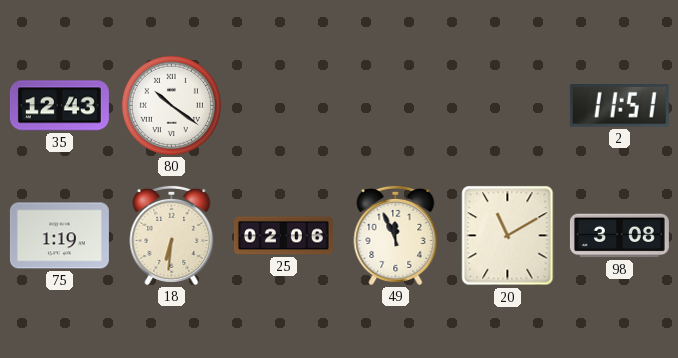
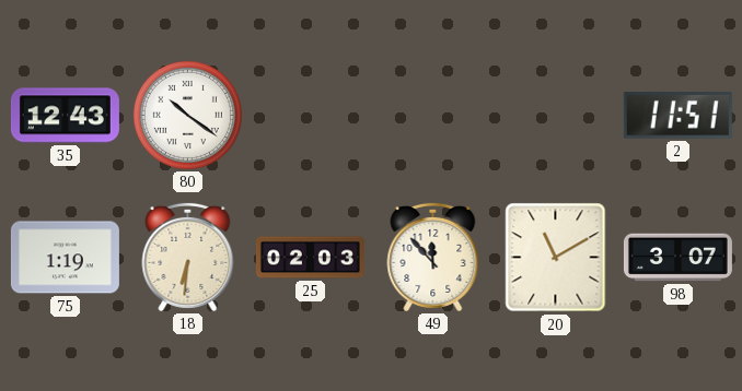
25: 02:06 -> 02:03
49: 11:56 -> 11:53
98: 3:08 -> 3:07
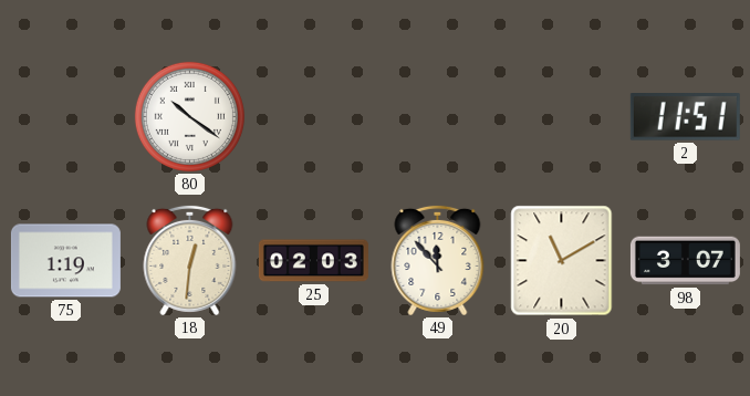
35: 12:43 -> none
18: 6:31 -> 12:31
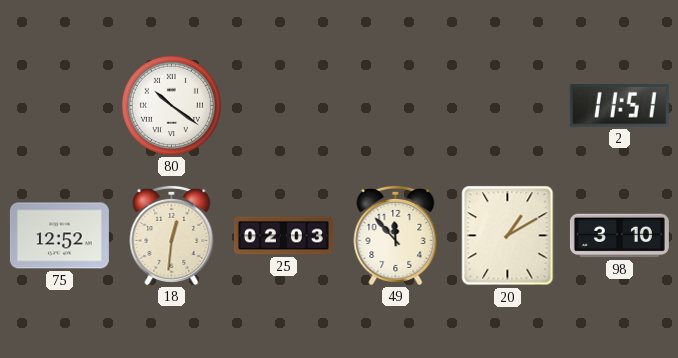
75: 1:19 -> 12:52
20: 11:10 -> 1:10
98: 3:07 -> 3:10
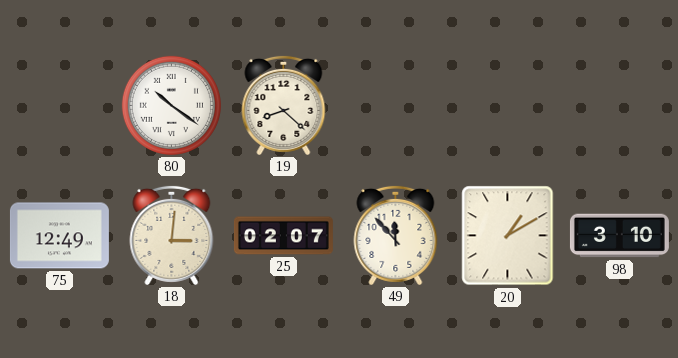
19: none -> 8:22
2: 11:51 -> none
75: 12:52 -> 12:49
18: 12:31 -> 3:01
25: 02:03 -> 02:07
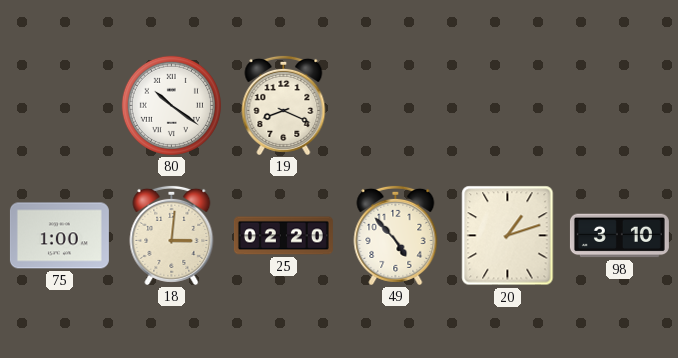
19: 8:22 -> 8:19
75: 12:49 -> 1:00
25: 02:07 -> 02:20
49: 11:53 -> 4:53
20: 1:10 -> 1:12
